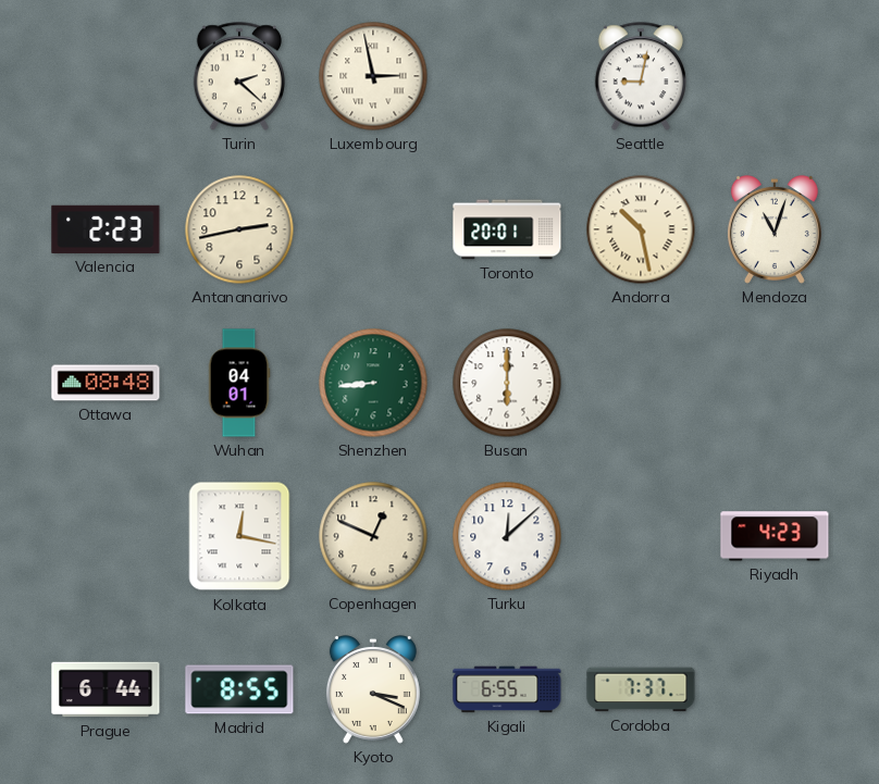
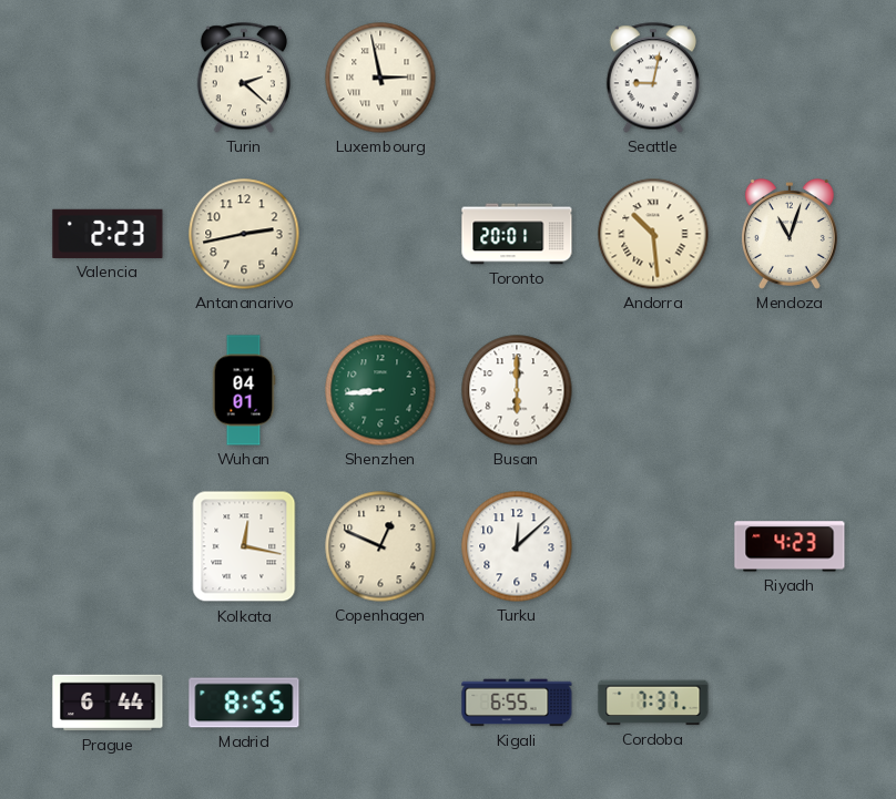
Andorra: 10:28 -> 10:29
Ottawa: 08:48 -> none
Kyoto: 3:19 -> none
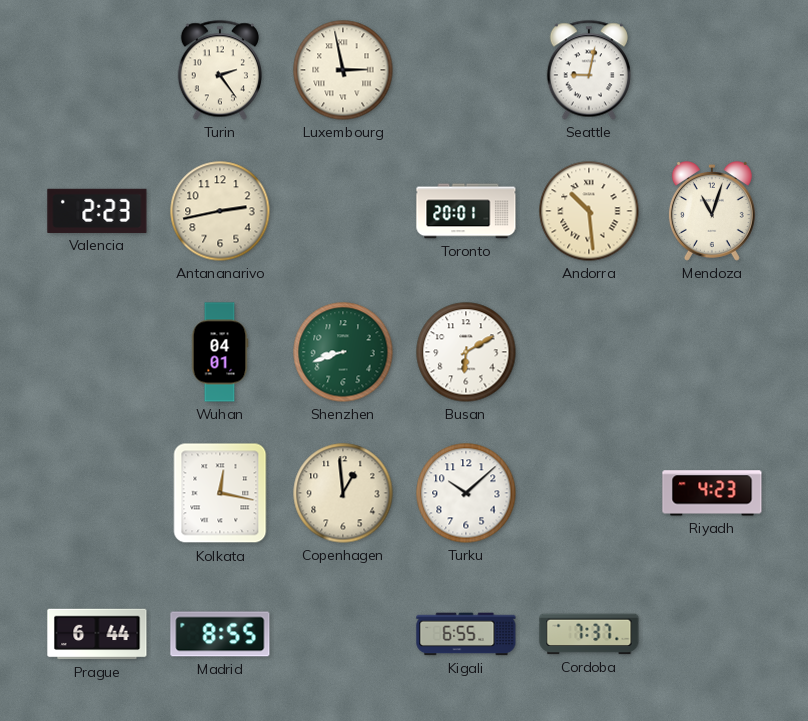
Turin: 2:22 -> 2:24
Shenzhen: 8:44 -> 8:42
Busan: 6:00 -> 6:10
Copenhagen: 12:49 -> 12:59
Turku: 12:08 -> 10:08
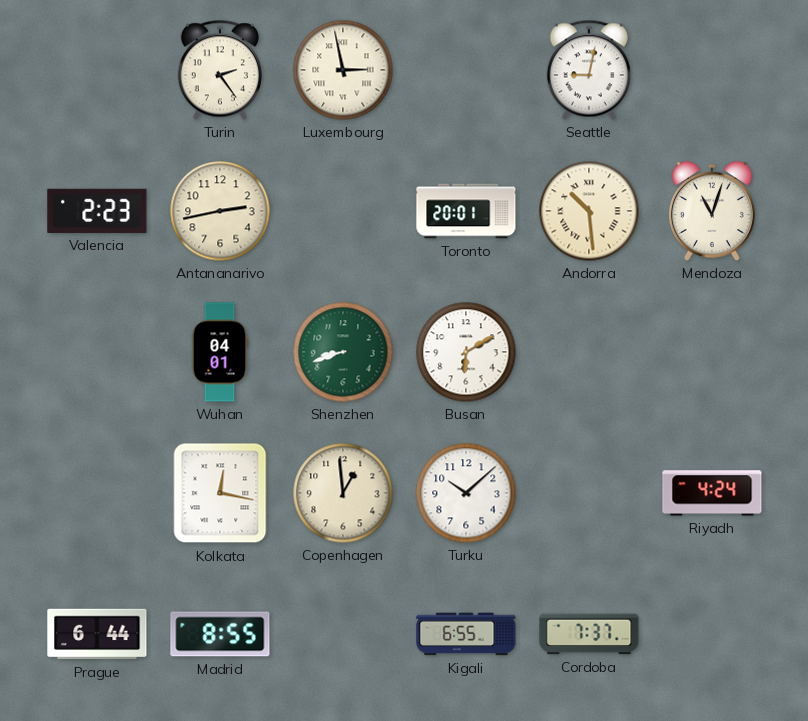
Riyadh: 4:23 -> 4:24
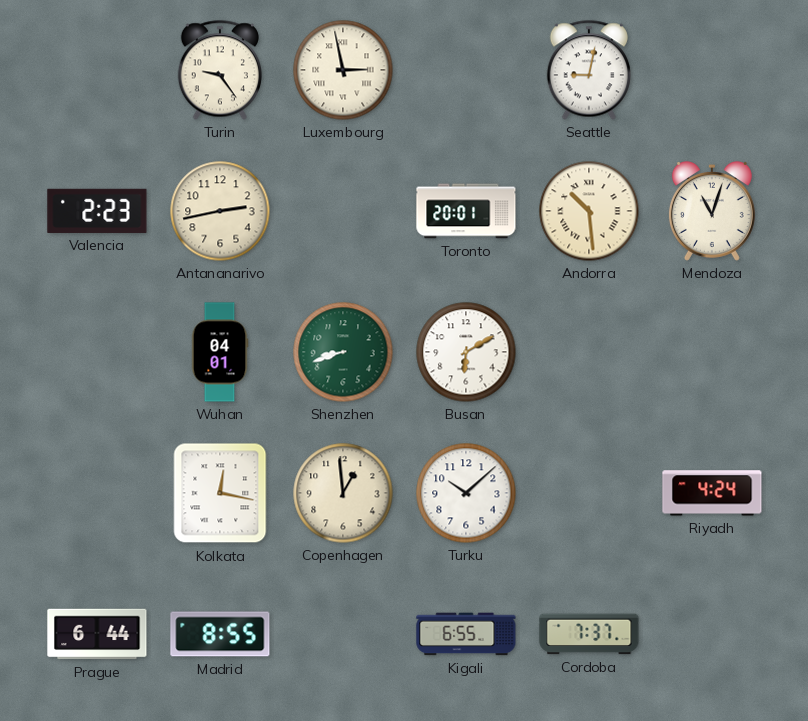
Turin: 2:24 -> 9:24
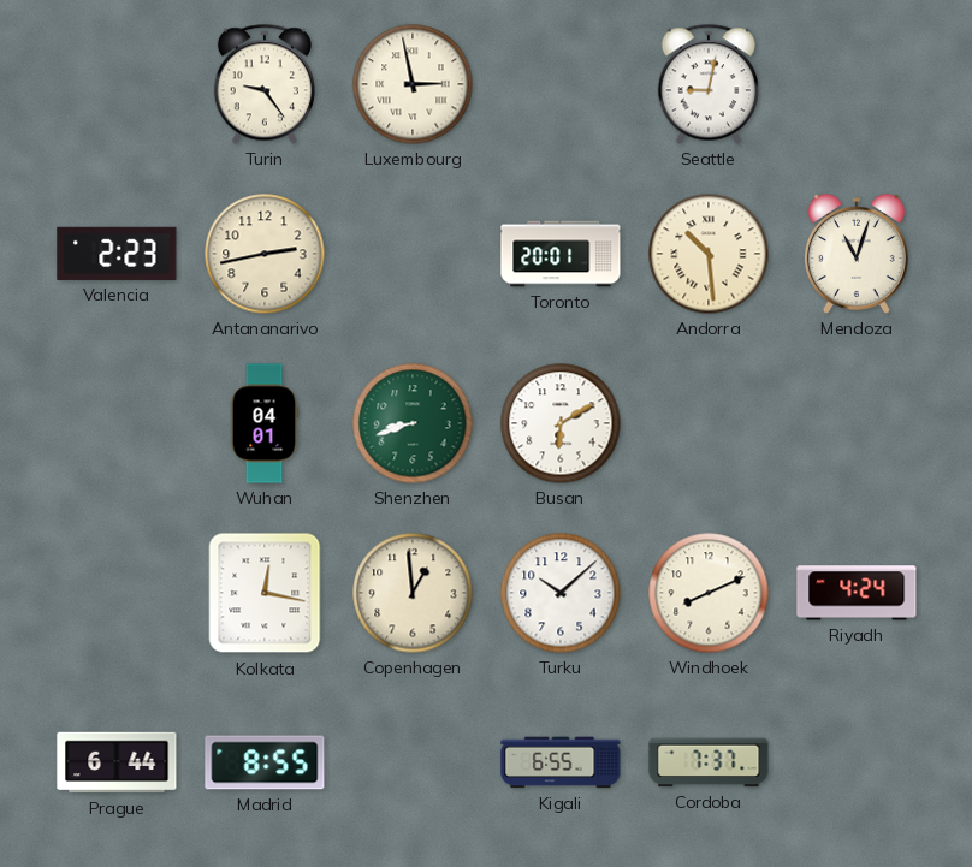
Windhoek: none -> 8:11
